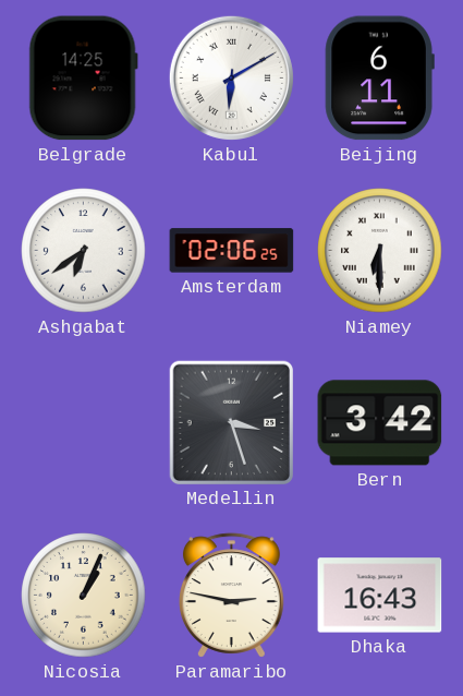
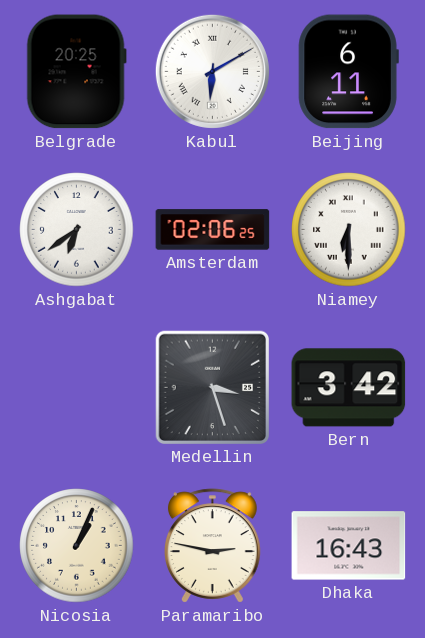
Belgrade: 14:25 -> 20:25
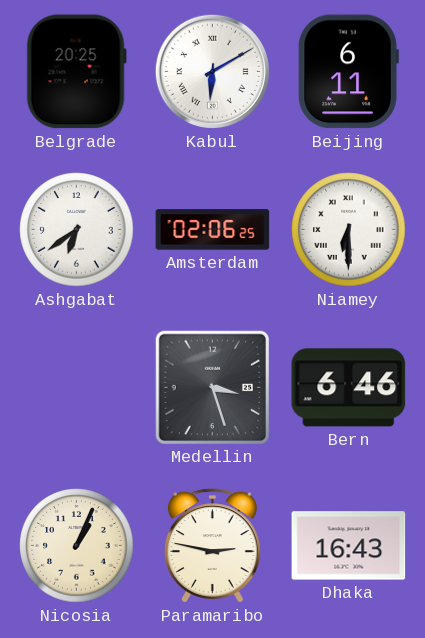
Bern: 3:42 -> 6:46
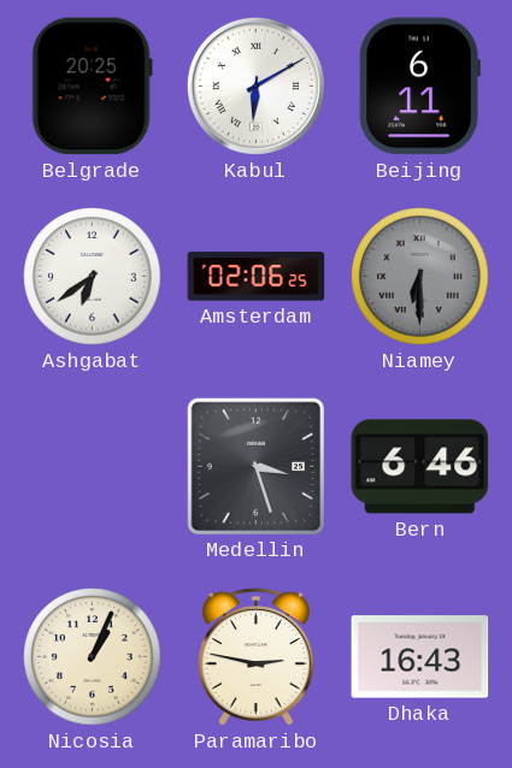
Niamey dial: white -> grey
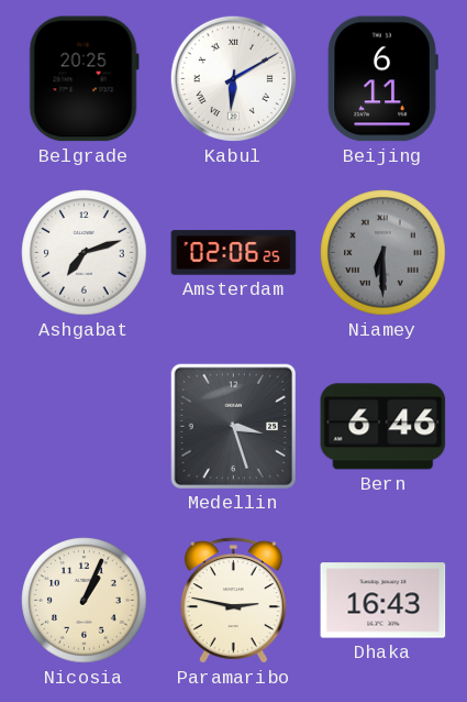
Ashgabat: 6:39 -> 7:12
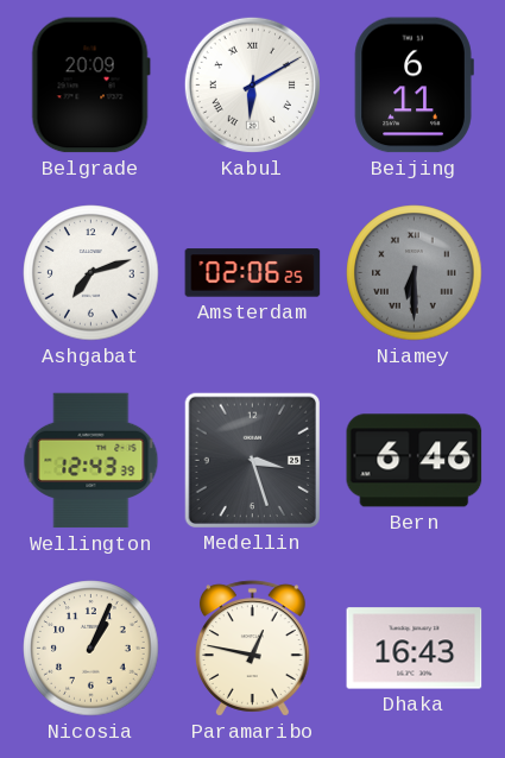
Belgrade: 20:25 -> 20:09
Wellington: none -> 12:43
Paramaribo: 2:47 -> 12:47
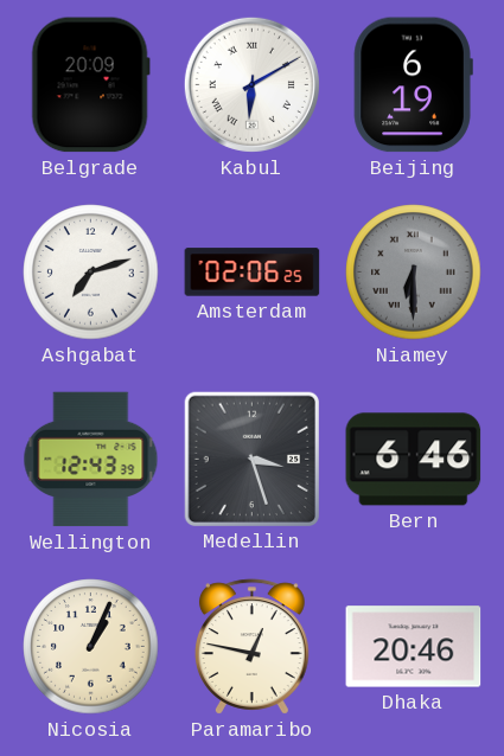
Beijing: 6:11 -> 6:19
Dhaka: 16:43 -> 20:46
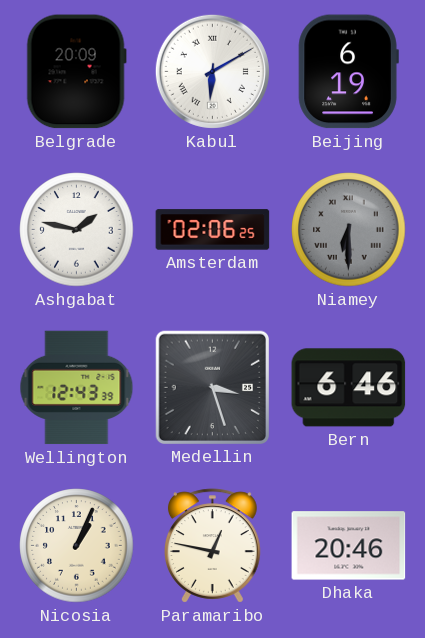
Ashgabat: 7:12 -> 1:47
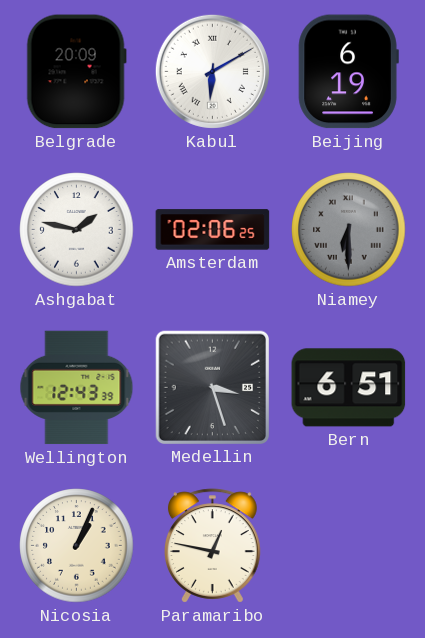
Bern: 6:46 -> 6:51
Dhaka: 20:46 -> none
